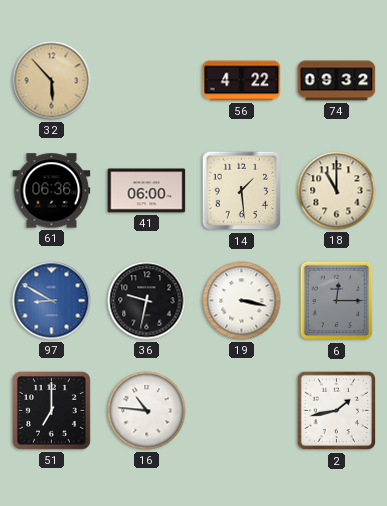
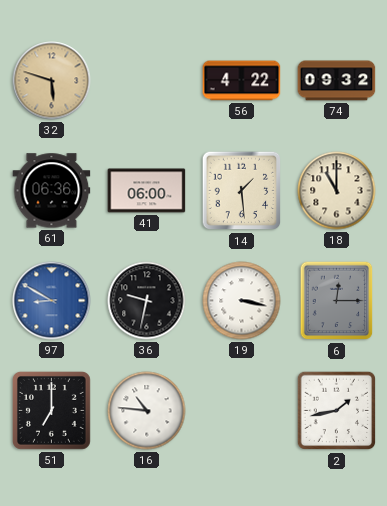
32: 5:53 -> 5:48
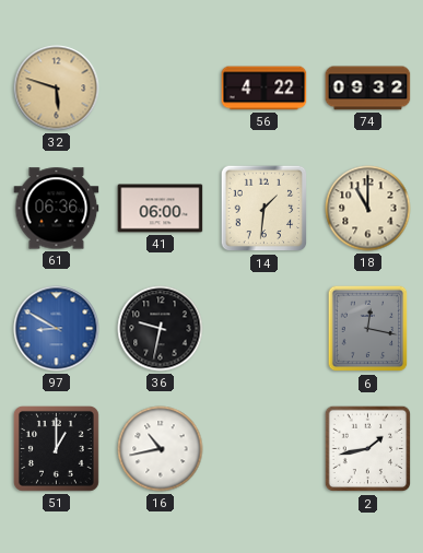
14: 1:29 -> 1:31
19: 3:17 -> none
6: 12:15 -> 12:17
51: 7:00 -> 1:00
16: 10:46 -> 10:43
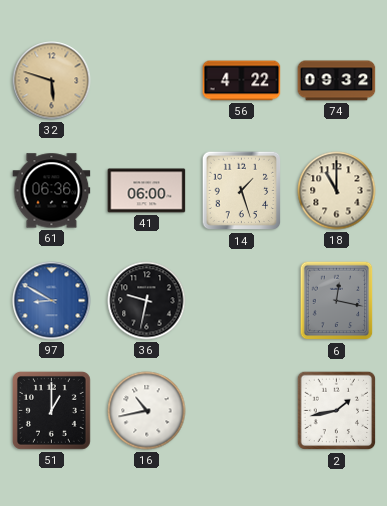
14: 1:31 -> 1:27
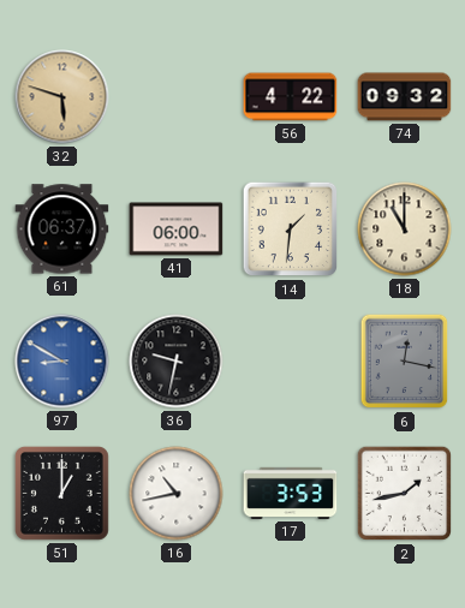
61: 06:36 -> 06:37
14: 1:27 -> 1:31
17: none -> 3:53
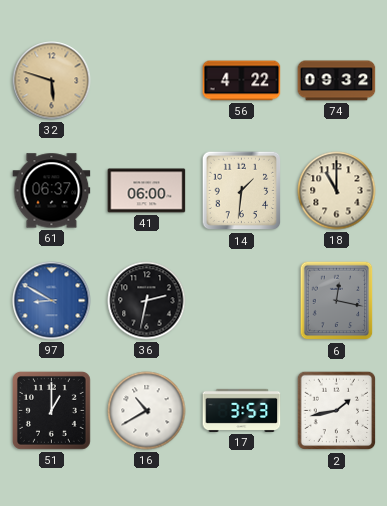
36: 9:32 -> 2:32
16: 10:43 -> 10:40
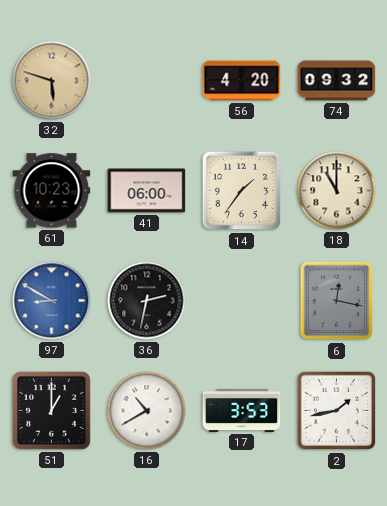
56: 4:22 -> 4:20
61: 06:37 -> 10:23
14: 1:31 -> 1:36
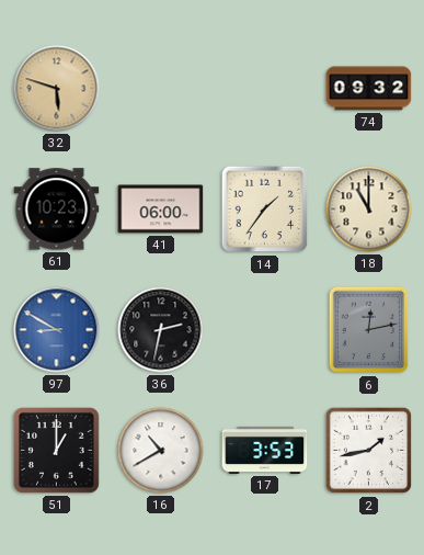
56: 4:20 -> none
6: 12:17 -> 12:13
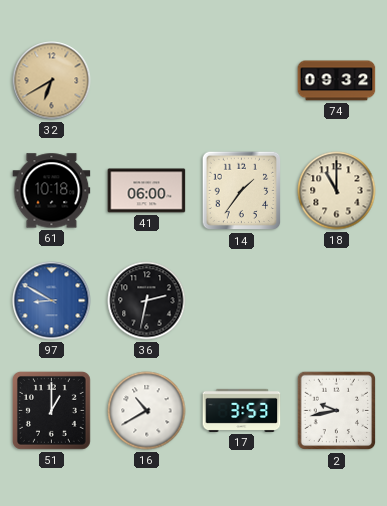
32: 5:48 -> 6:40
61: 10:23 -> 10:18
6: 12:13 -> none
2: 1:43 -> 9:43
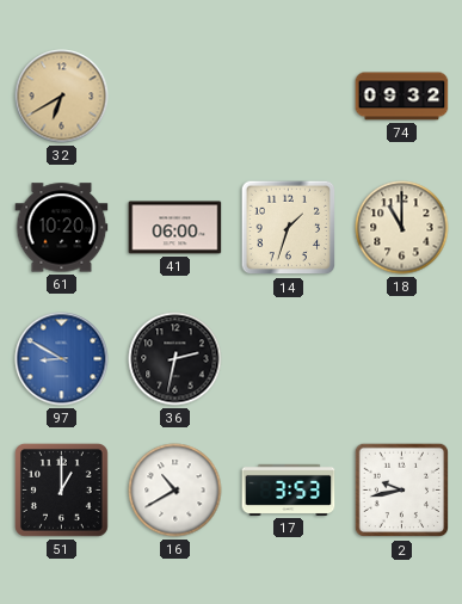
61: 10:18 -> 10:20
14: 1:36 -> 1:33
